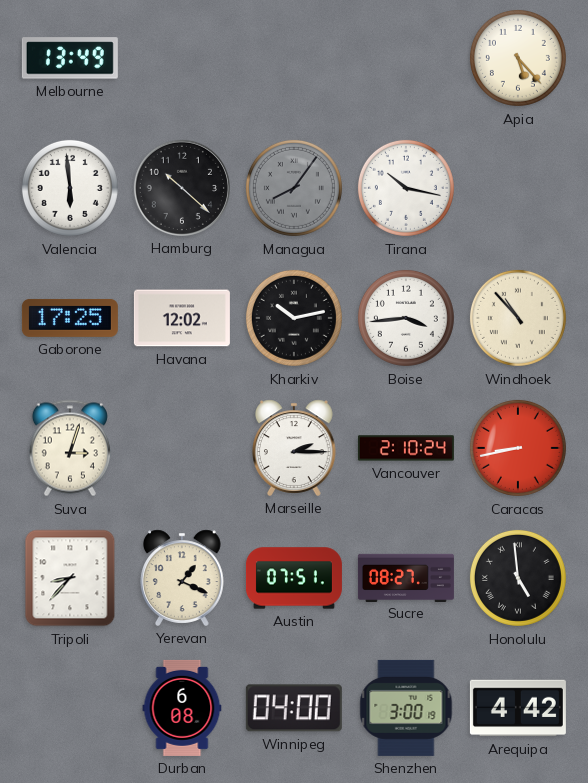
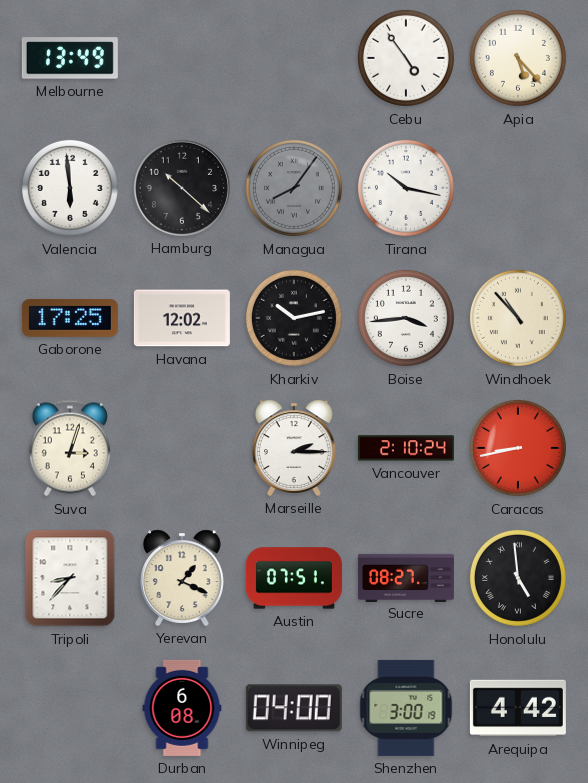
Cebu: none -> 4:54
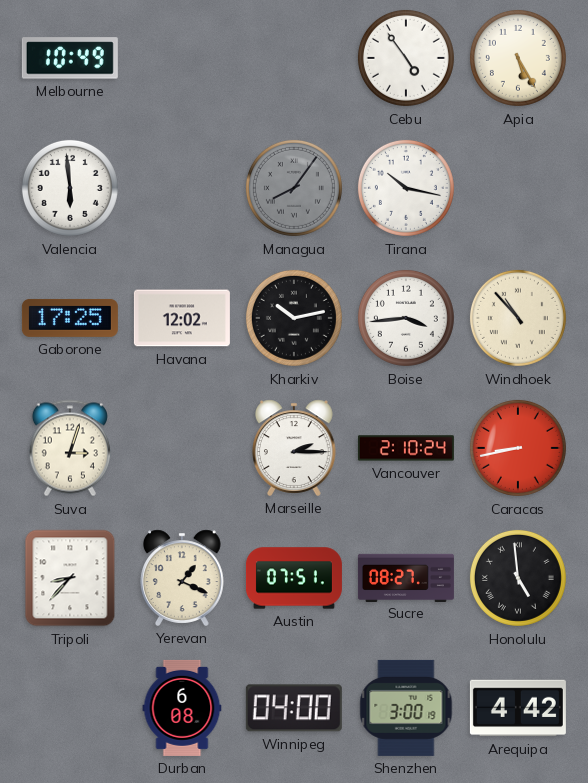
Melbourne: 13:49 -> 10:49
Apia: 5:23 -> 5:25
Hamburg: 10:22 -> none
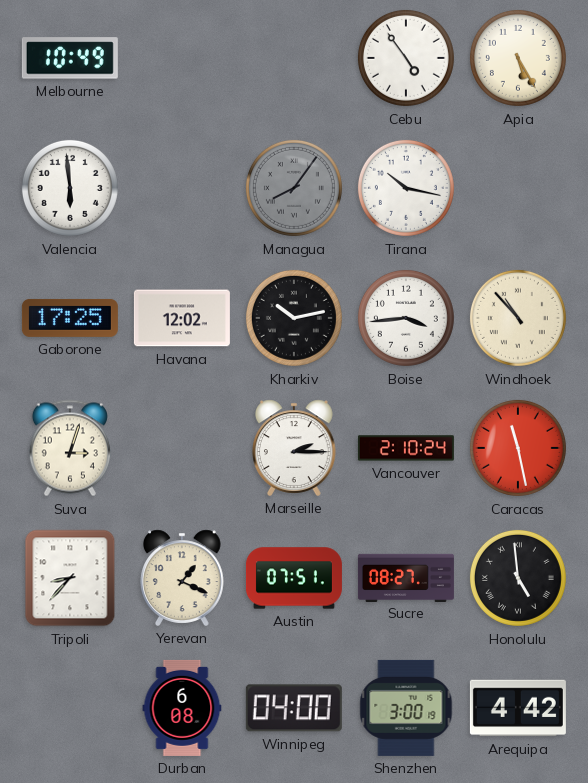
Caracas: 8:43 -> 11:28
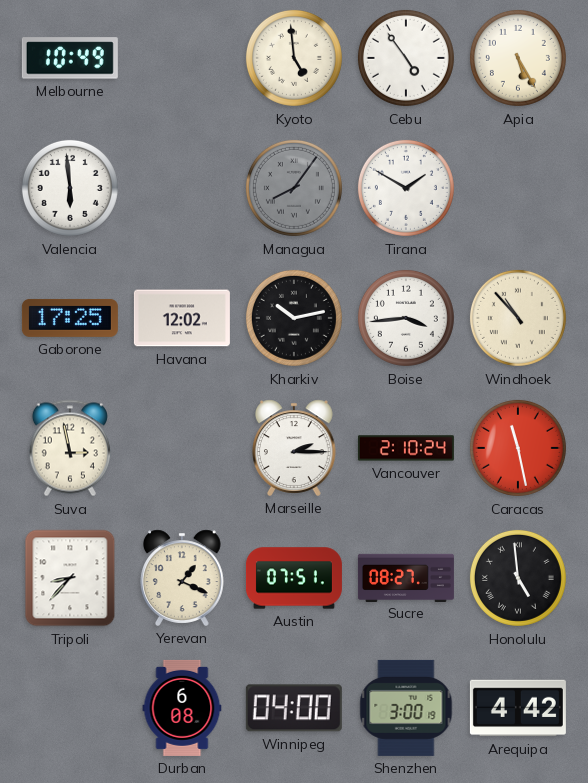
Kyoto: none -> 4:59
Tirana: 10:17 -> 1:50
Suva: 3:03 -> 2:58
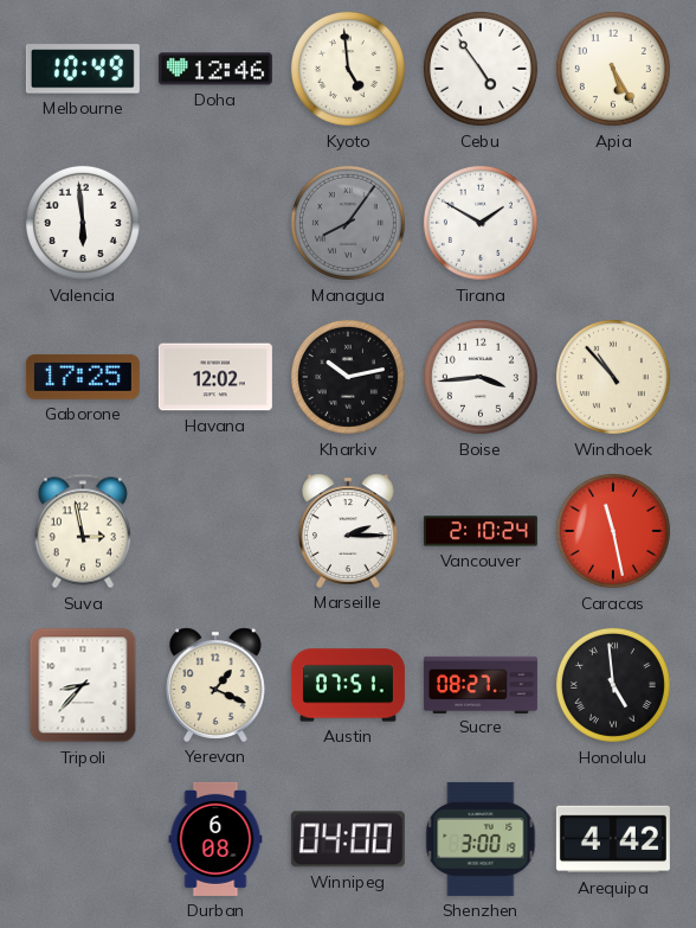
Doha: none -> 12:46
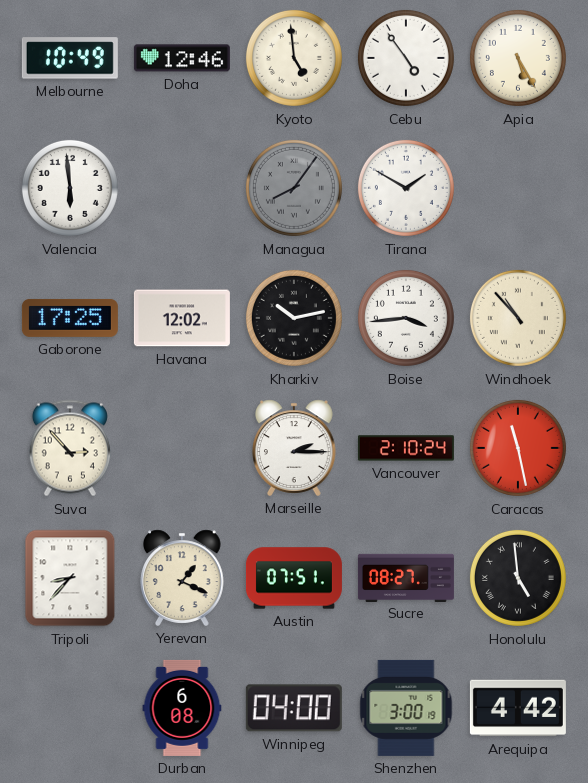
Suva: 2:58 -> 2:53
